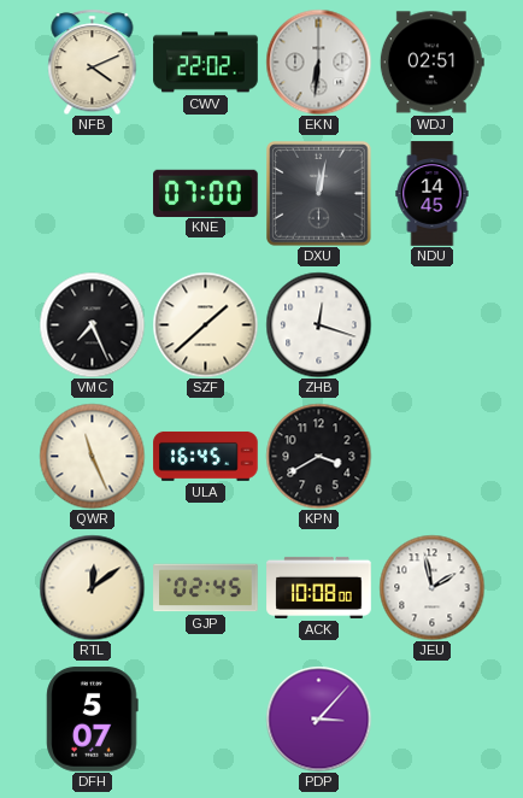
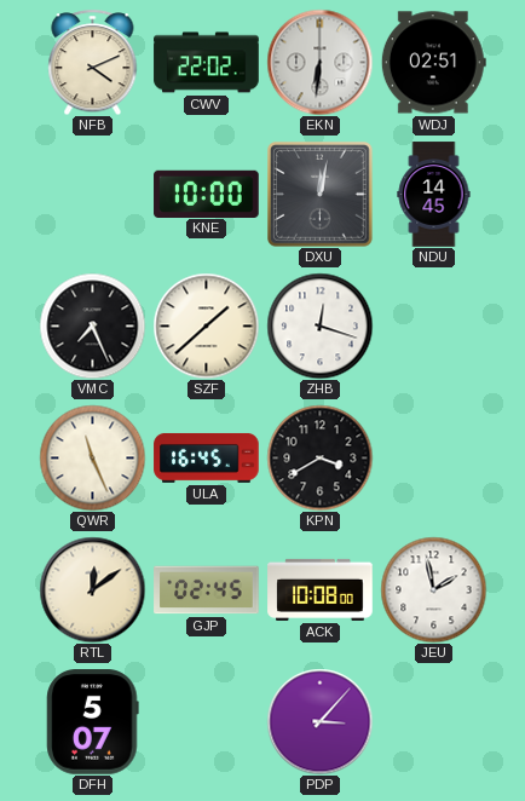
KNE: 07:00 -> 10:00
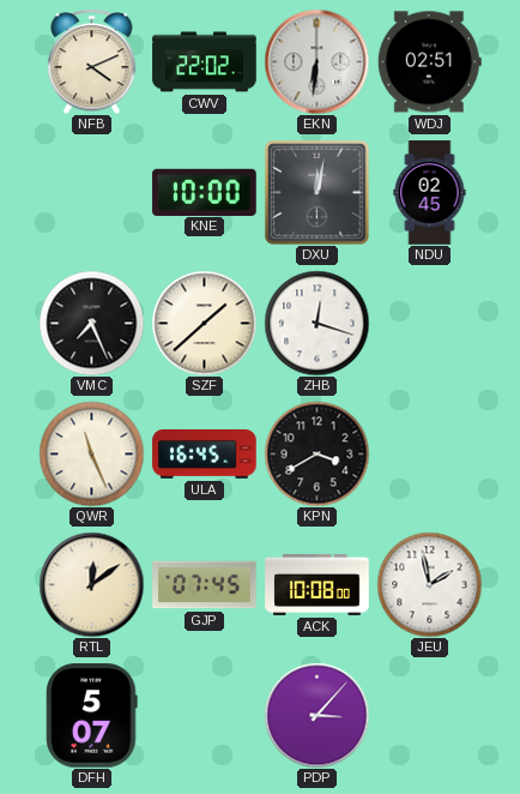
NDU: 14:45 -> 02:45
GJP: 02:45 -> 07:45
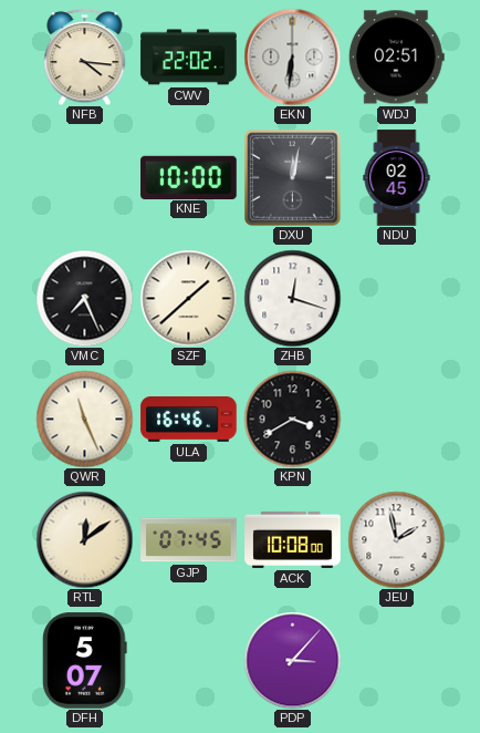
NFB: 4:11 -> 4:16
ULA: 16:45 -> 16:46
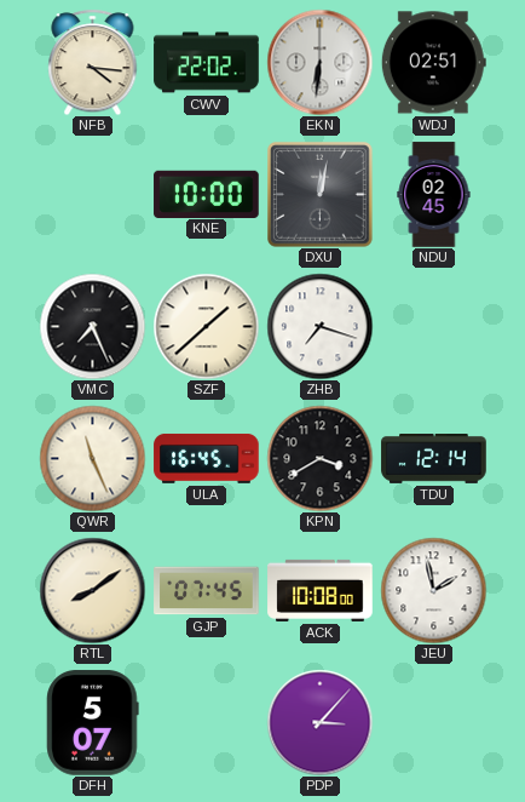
ZHB: 12:18 -> 7:18
ULA: 16:46 -> 16:45
TDU: none -> 12:14
RTL: 12:09 -> 8:09
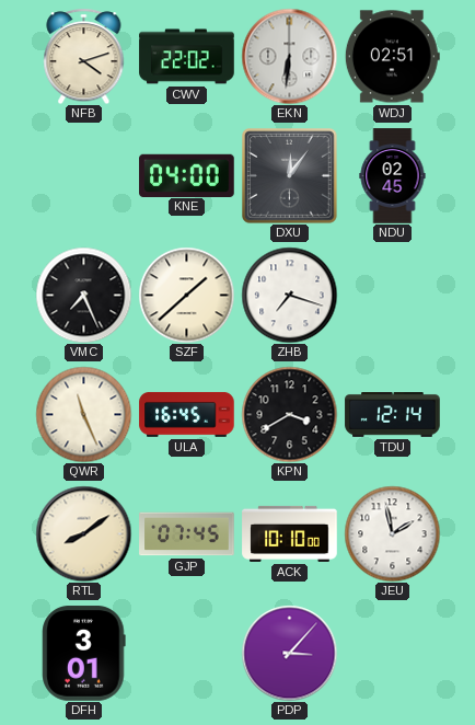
NFB: 4:16 -> 4:12
KNE: 10:00 -> 04:00
DXU: 12:02 -> 12:06
ACK: 10:08 -> 10:10
DFH: 5:07 -> 3:01
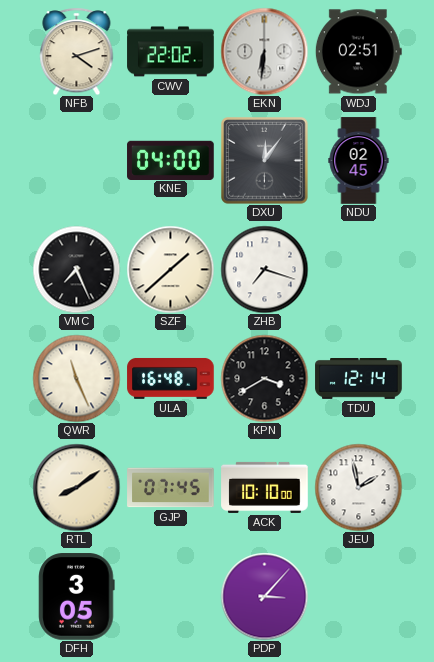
ULA: 16:45 -> 16:48
DFH: 3:01 -> 3:05
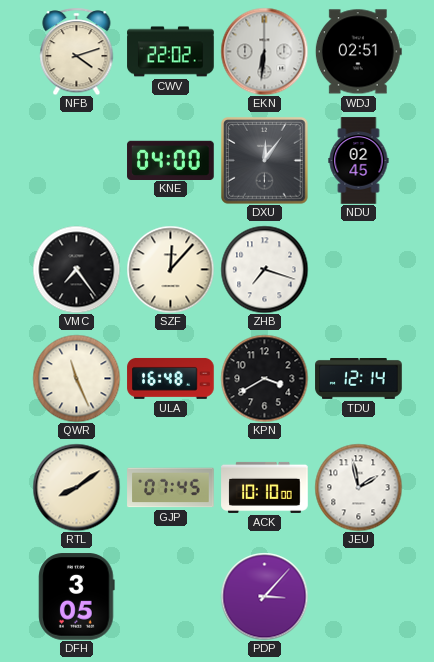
VMC: 7:26 -> 7:24
SZF: 1:38 -> 12:07
